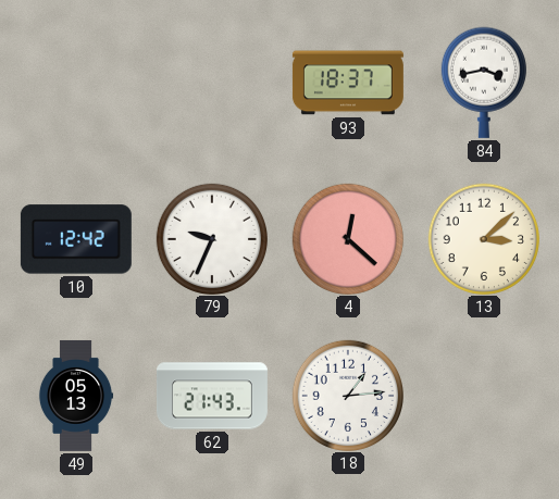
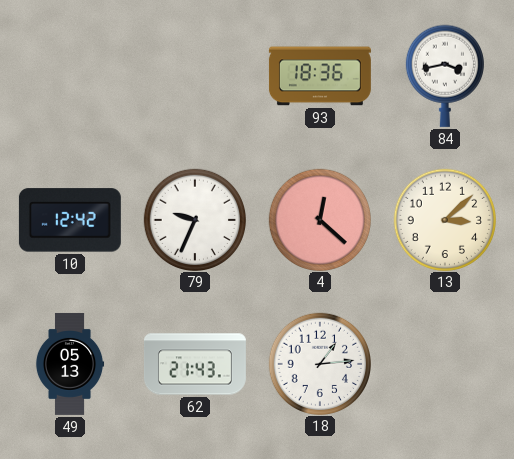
93: 18:37 -> 18:36
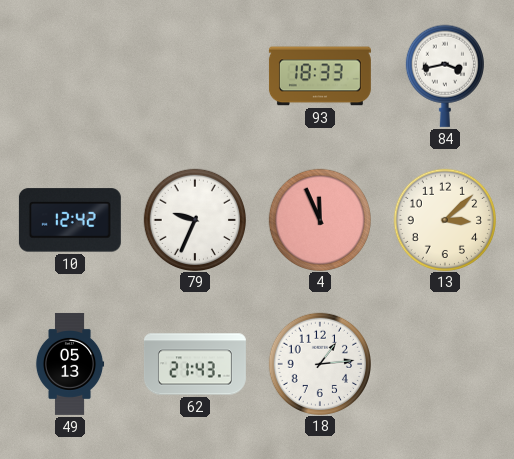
93: 18:36 -> 18:33
4: 12:22 -> 11:56
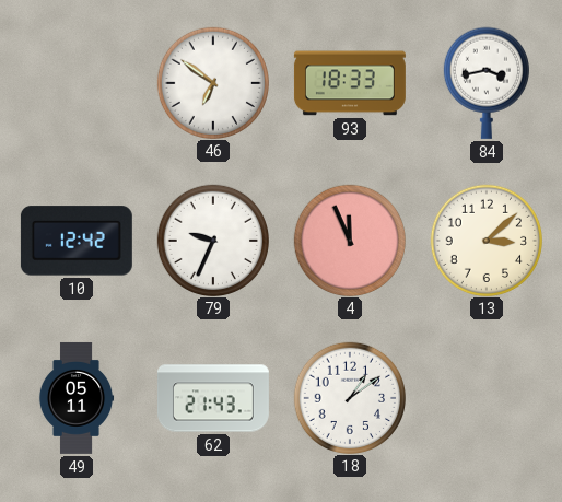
46: none -> 6:51
49: 05:13 -> 05:11
18: 1:14 -> 1:09
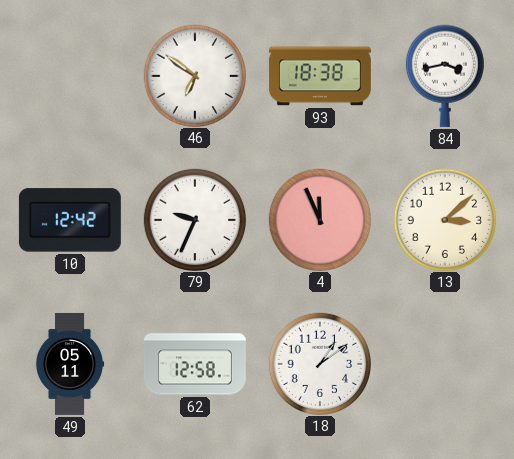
93: 18:33 -> 18:38
62: 21:43 -> 12:58
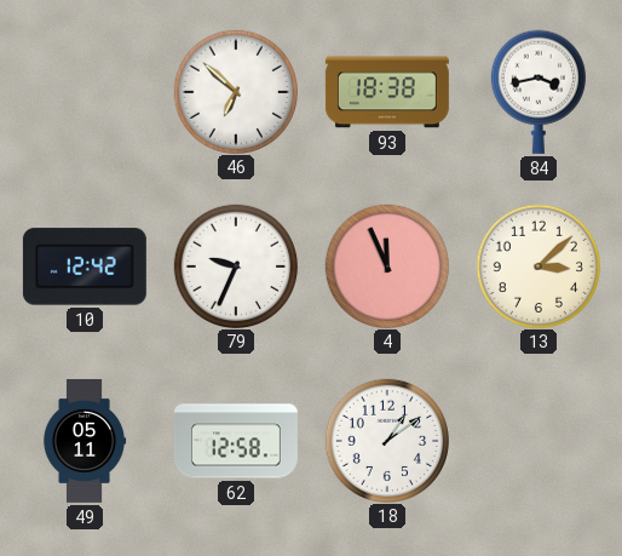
46: 6:51 -> 6:52
